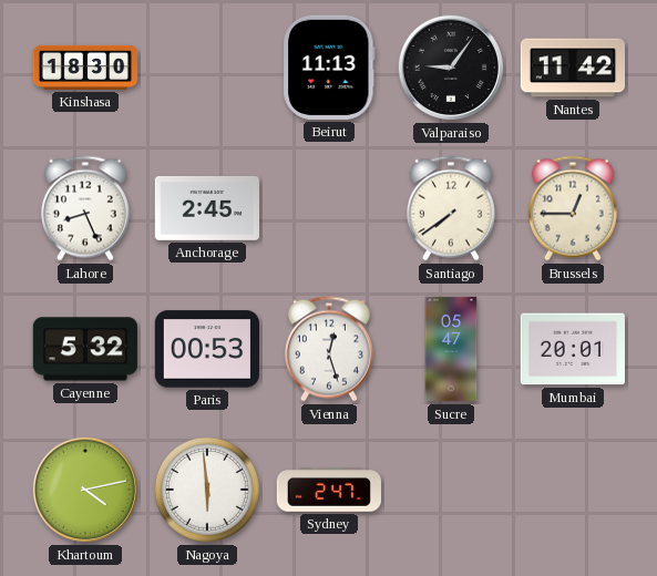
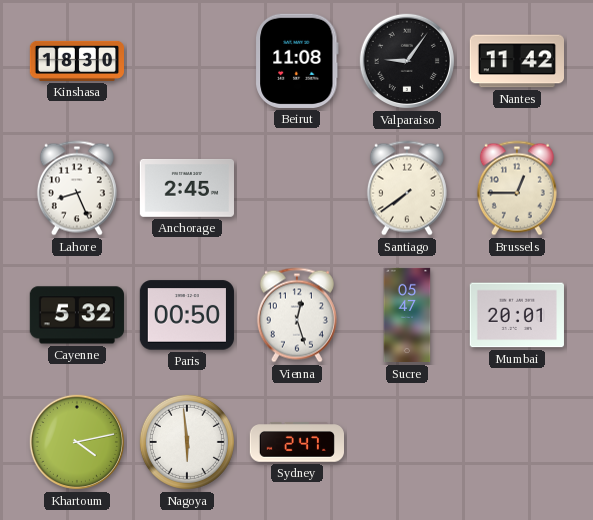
Beirut: 11:13 -> 11:08
Paris: 00:53 -> 00:50
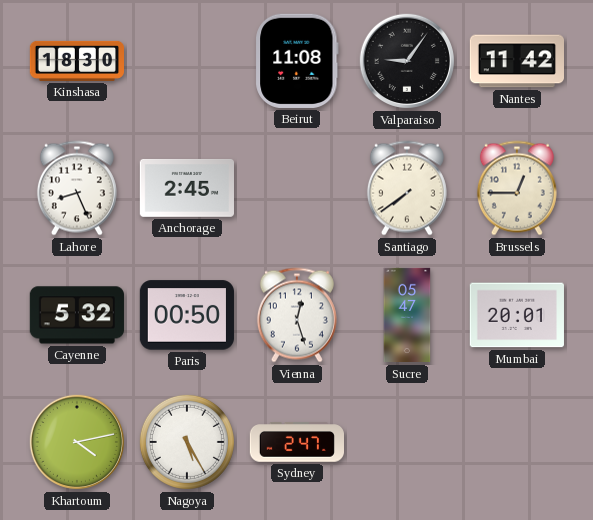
Nagoya: 5:59 -> 5:25
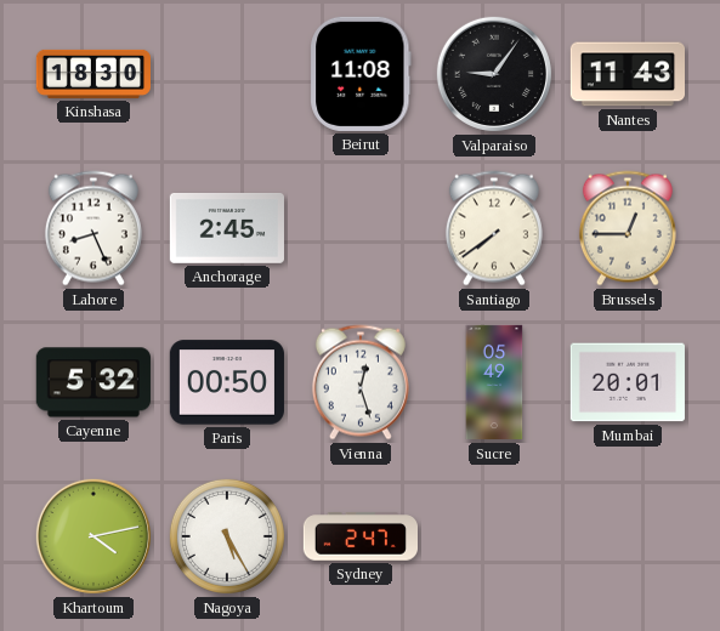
Nantes: 11:42 -> 11:43
Sucre: 05:47 -> 05:49
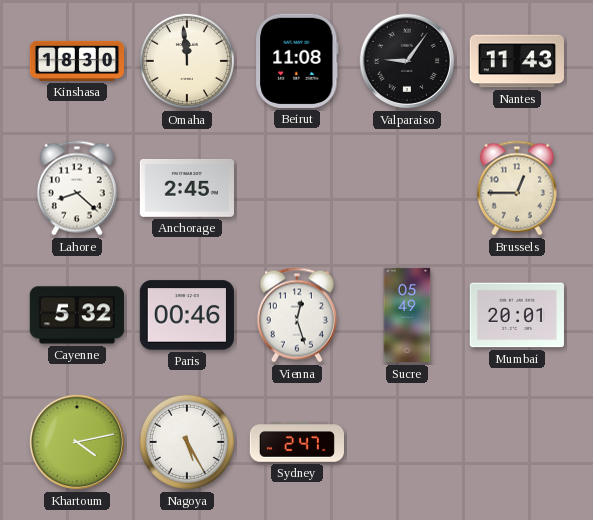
Omaha: none -> 11:59
Lahore: 8:26 -> 8:22
Santiago: 7:39 -> none
Paris: 00:50 -> 00:46
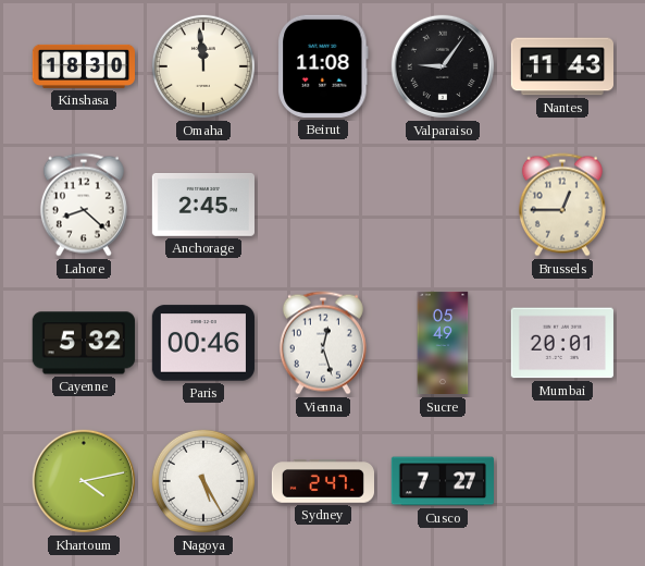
Cusco: none -> 7:27
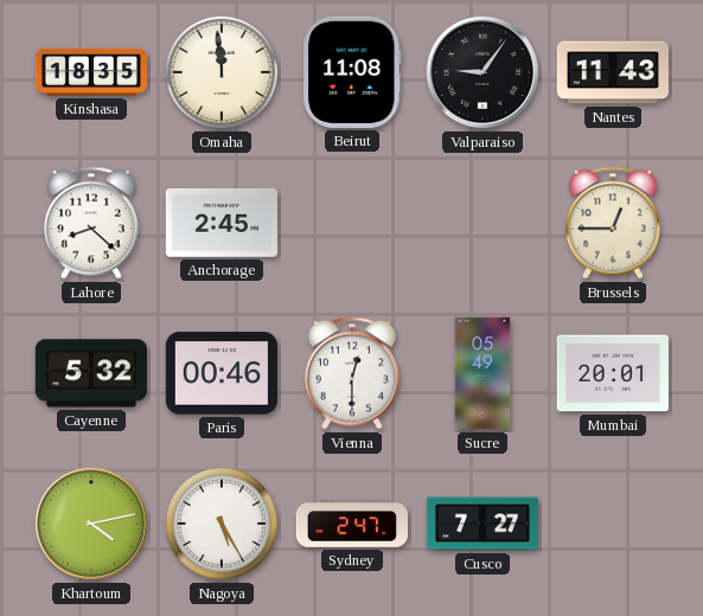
Kinshasa: 18:30 -> 18:35
Vienna: 12:27 -> 12:30
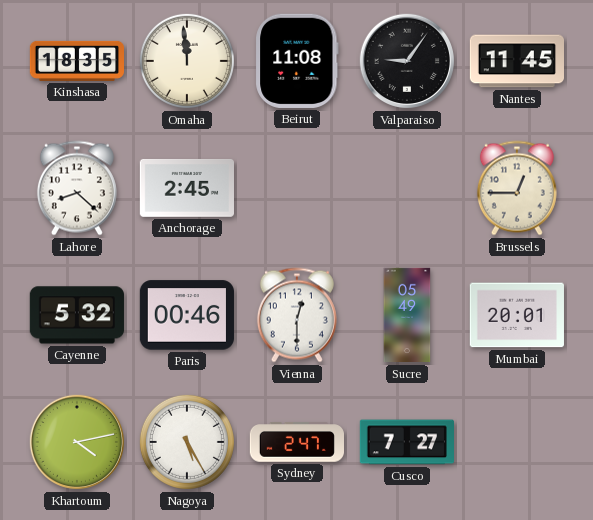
Nantes: 11:43 -> 11:45
